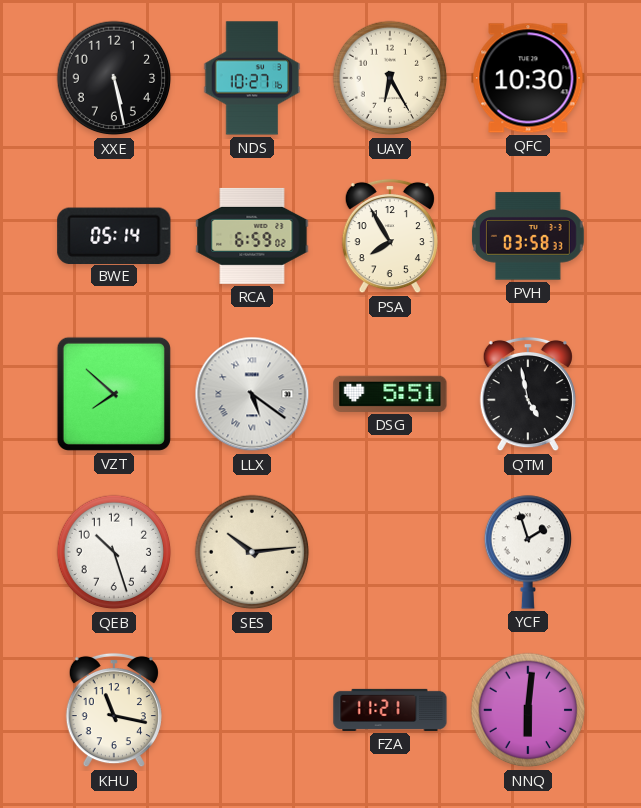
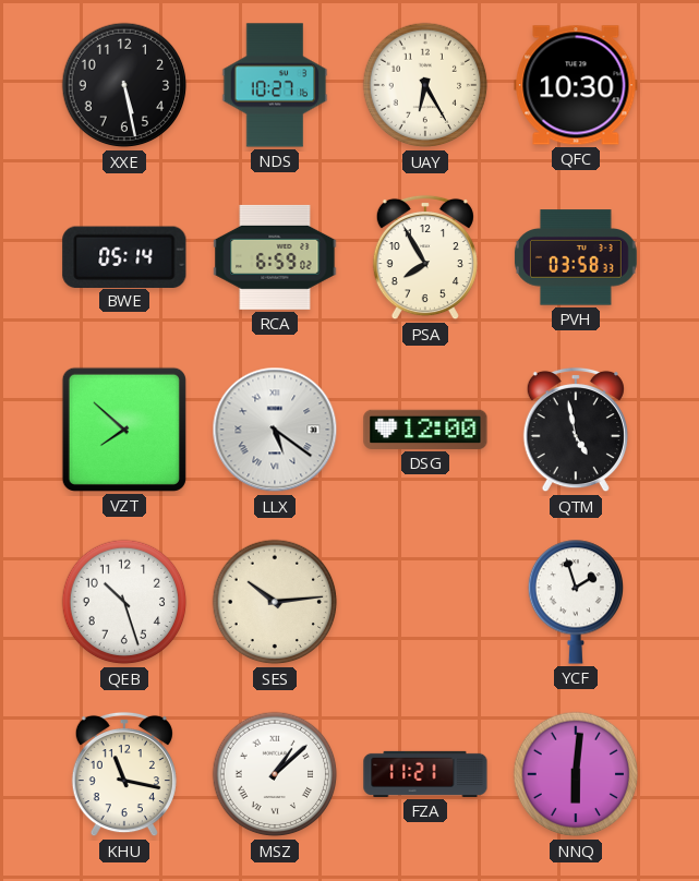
DSG: 5:51 -> 12:00
MSZ: none -> 1:08
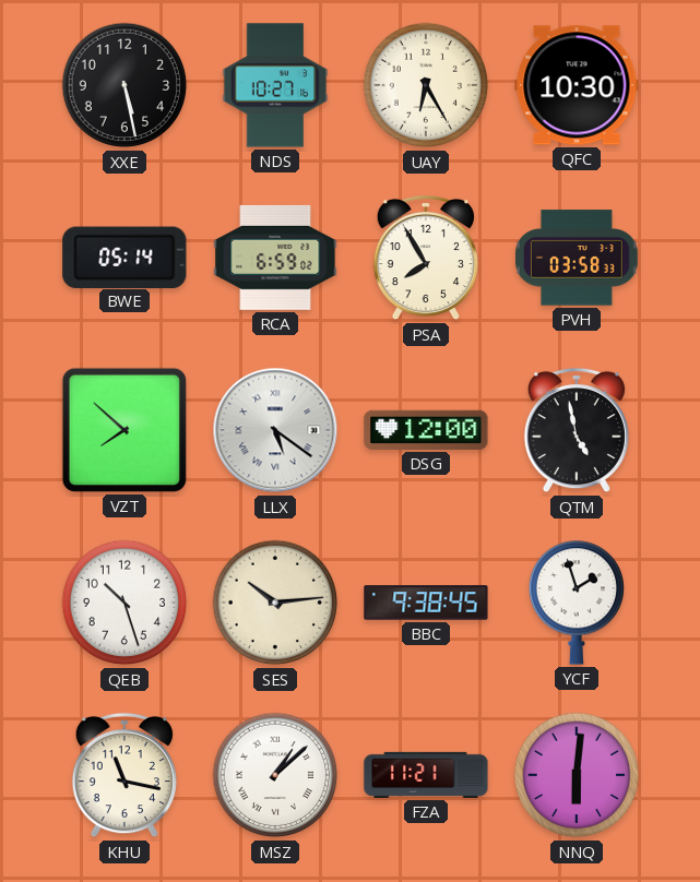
BBC: none -> 9:38
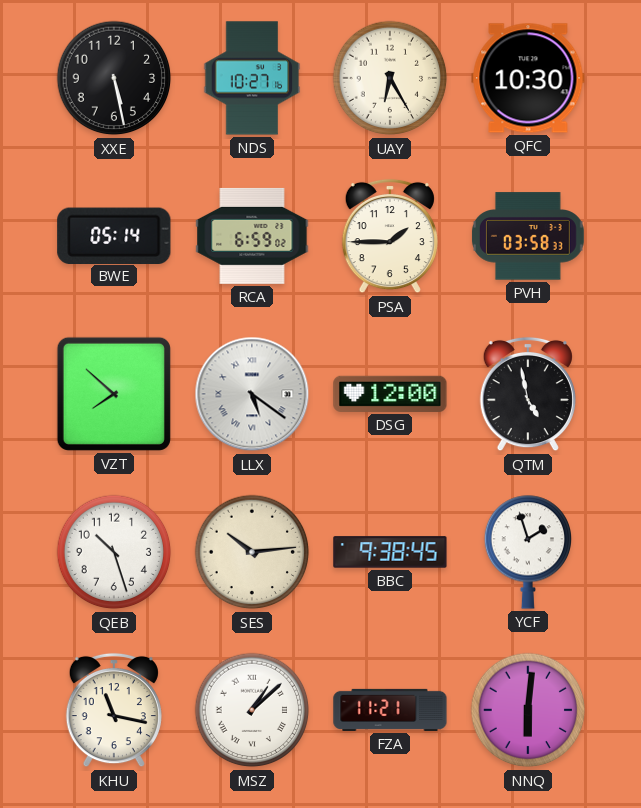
PSA: 7:55 -> 1:45
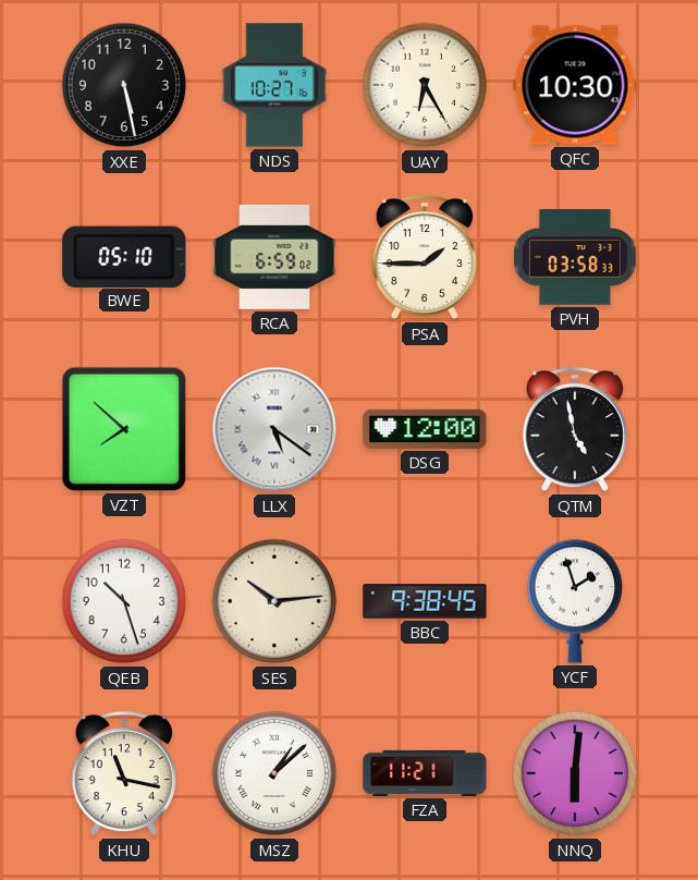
BWE: 05:14 -> 05:10
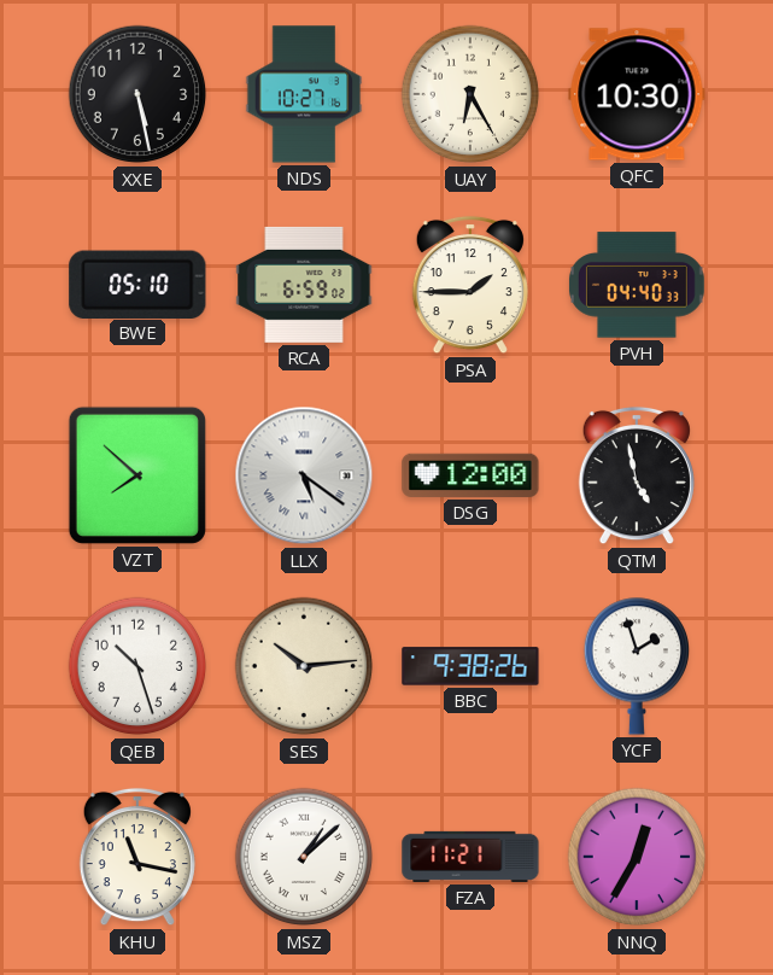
PVH: 03:58 -> 04:40
BBC: 9:38:45 -> 9:38:26
NNQ: 6:01 -> 12:35
